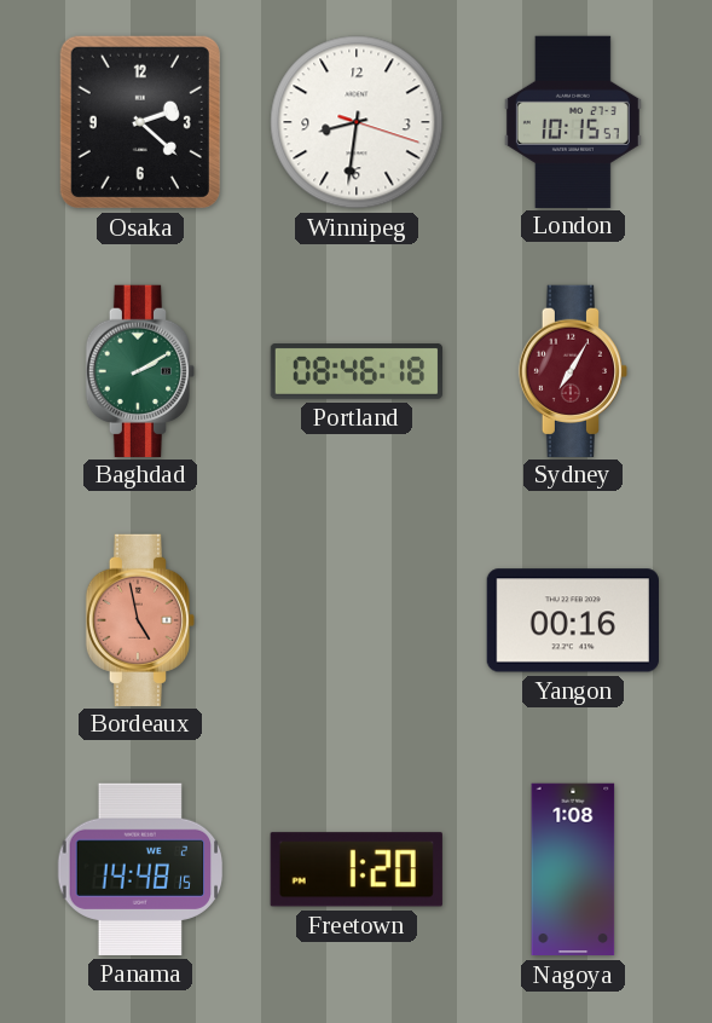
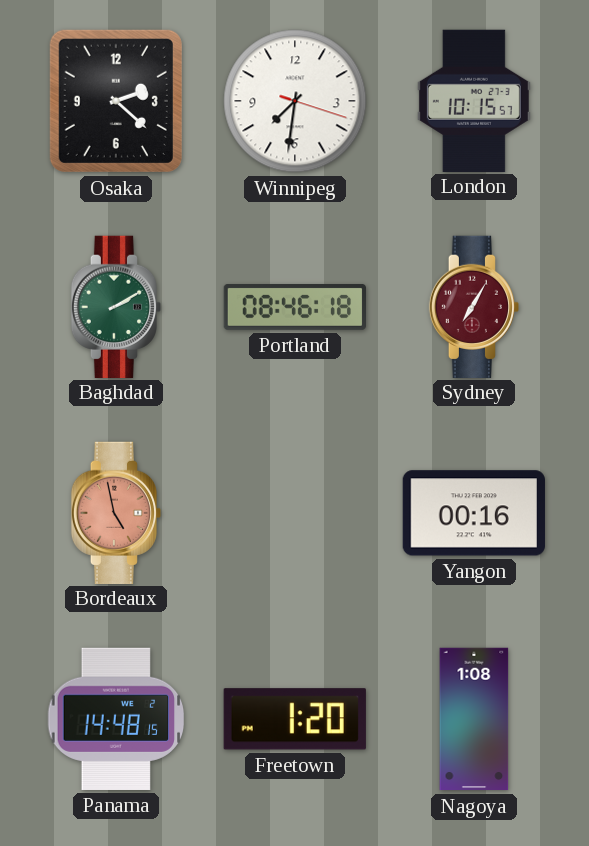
Winnipeg: 8:31 -> 7:31
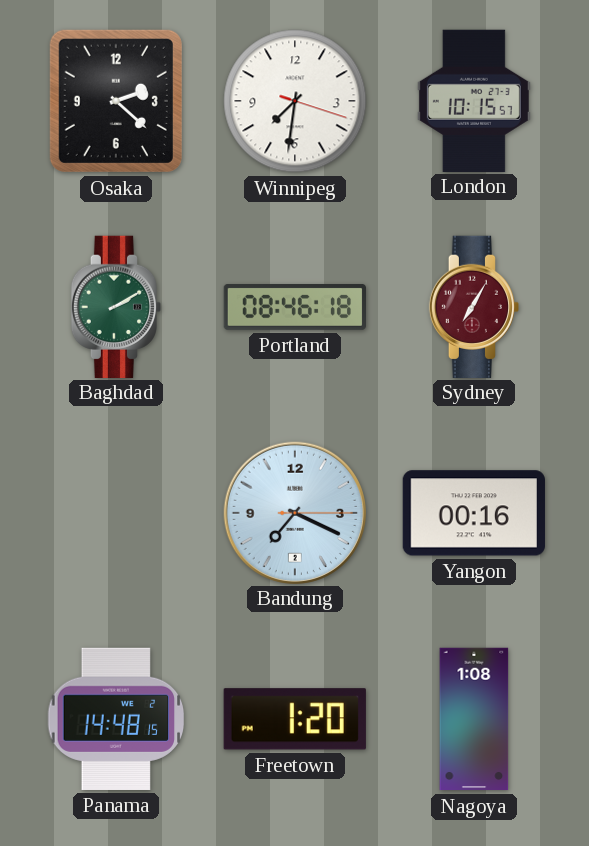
Bordeaux: 4:58 -> none
Bandung: none -> 7:19
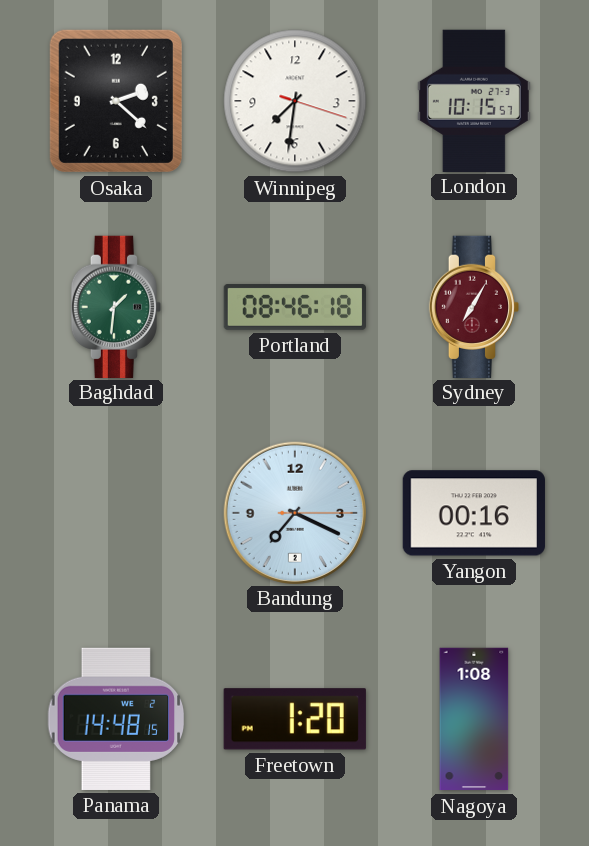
Baghdad: 2:10 -> 1:31
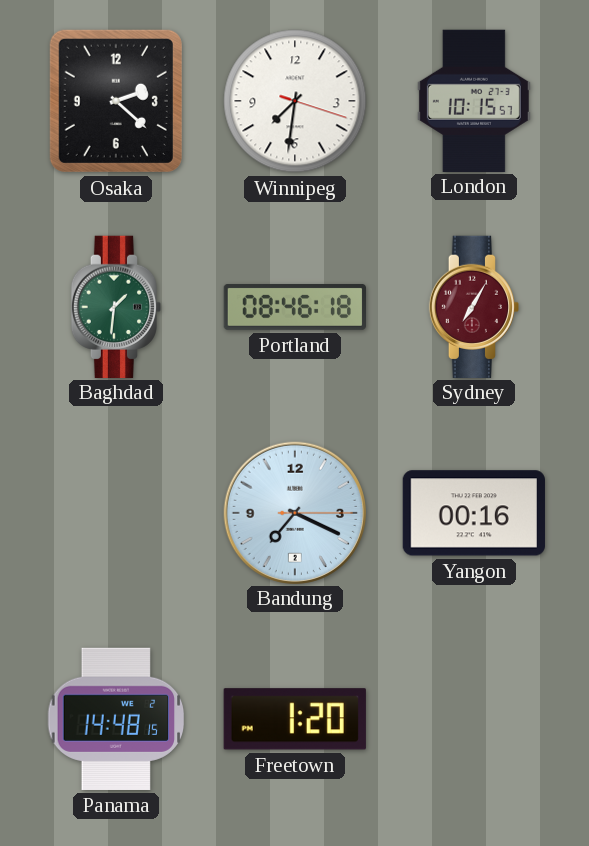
Nagoya: 1:08 -> none
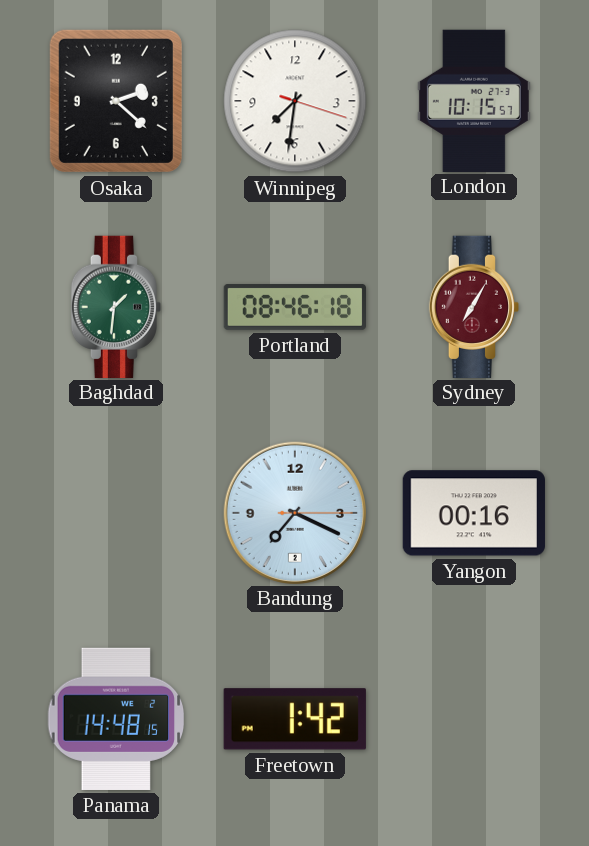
Freetown: 1:20 -> 1:42
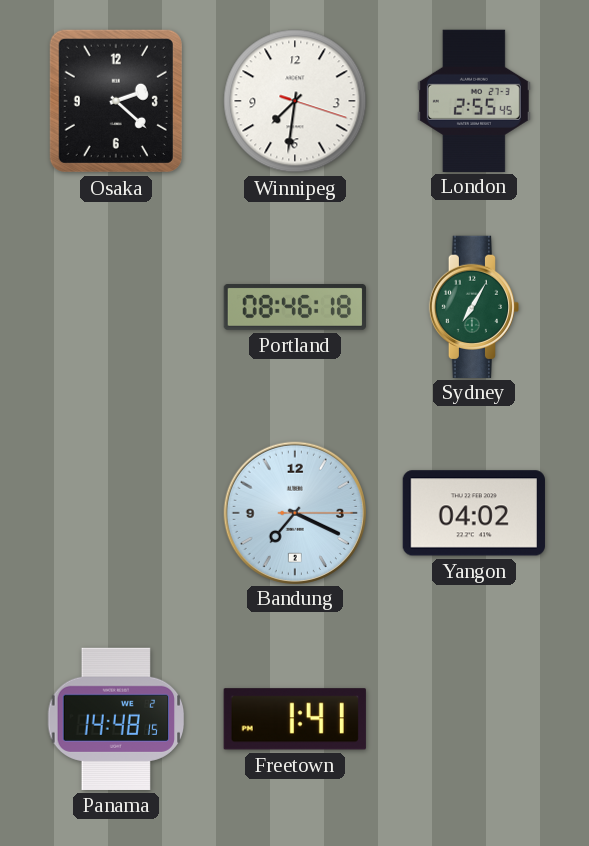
London: 10:15 -> 2:55
Baghdad: 1:31 -> none
Sydney dial: burgundy -> green
Yangon: 00:16 -> 04:02
Freetown: 1:42 -> 1:41
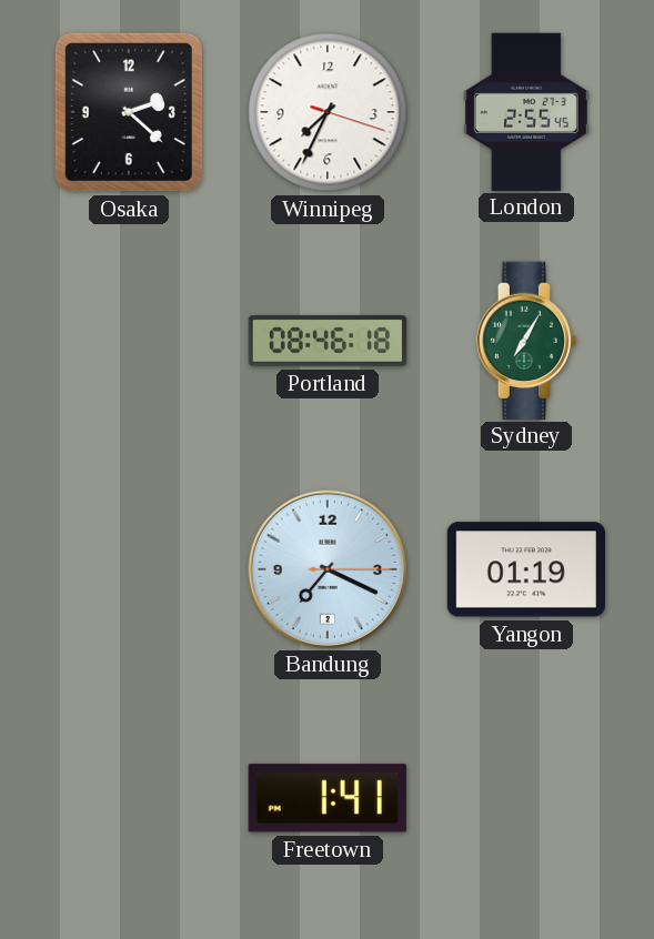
Winnipeg: 7:31 -> 7:34
Yangon: 04:02 -> 01:19
Panama: 14:48 -> none
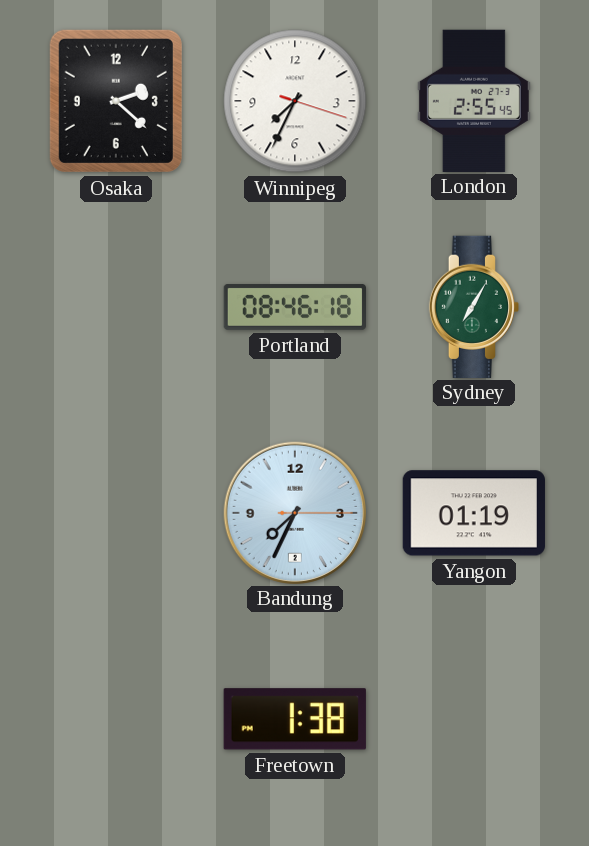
Bandung: 7:19 -> 7:34
Freetown: 1:41 -> 1:38
